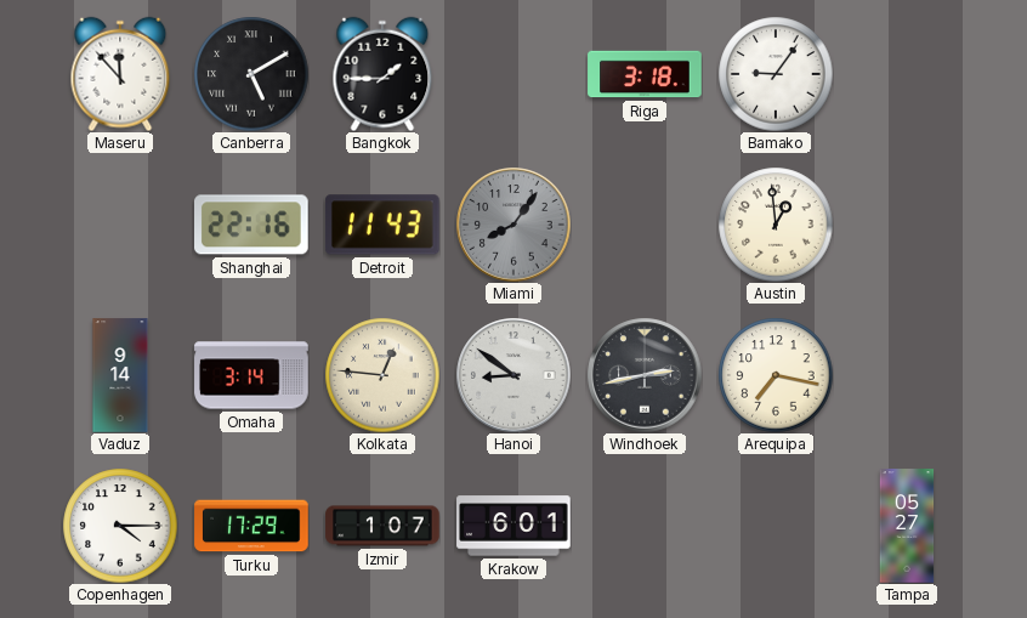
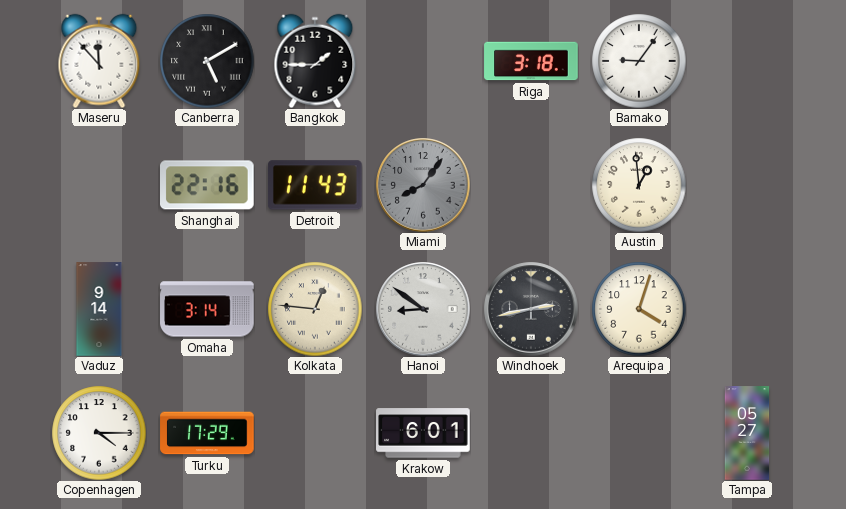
Arequipa: 7:17 -> 4:03
Izmir: 1:07 -> none
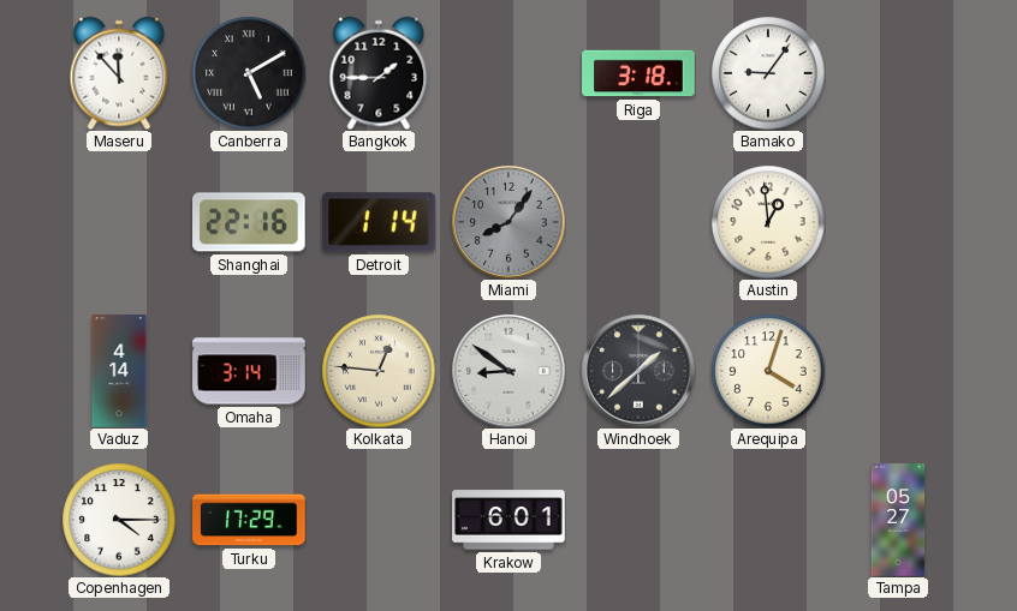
Detroit: 11:43 -> 1:14
Vaduz: 9:14 -> 4:14
Windhoek: 2:43 -> 1:38
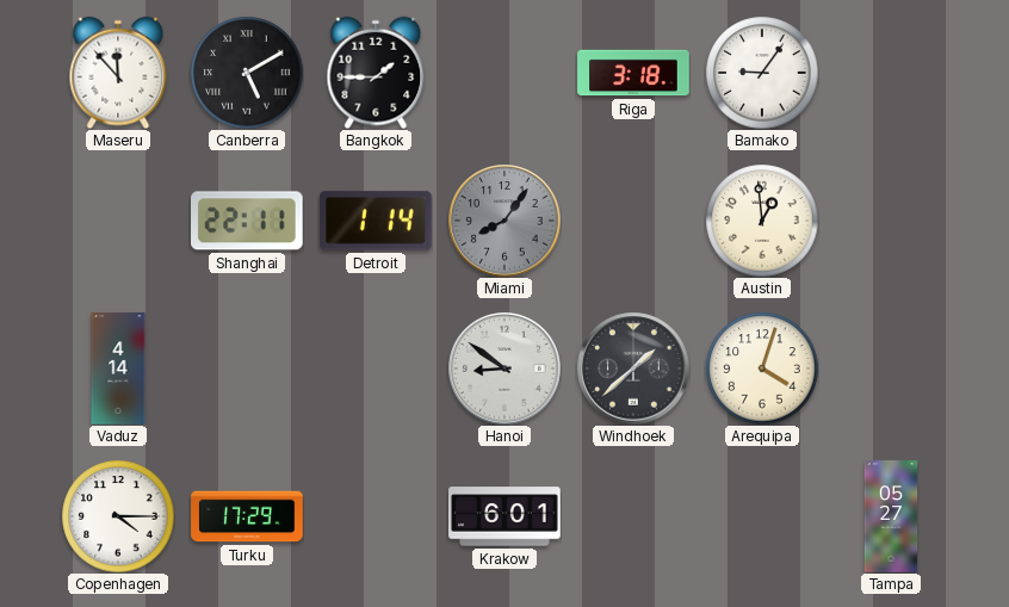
Shanghai: 22:16 -> 22:11
Omaha: 3:14 -> none
Kolkata: 12:46 -> none
